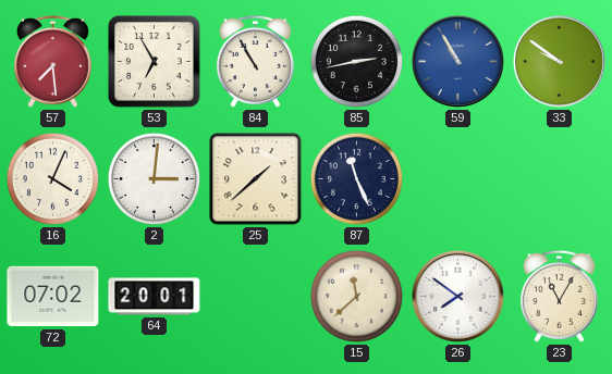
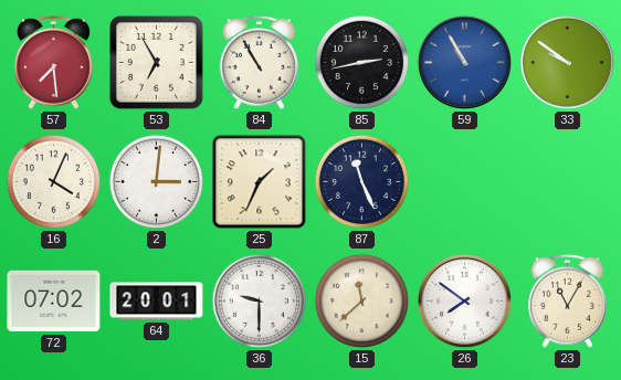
25: 1:38 -> 1:34
36: none -> 9:30
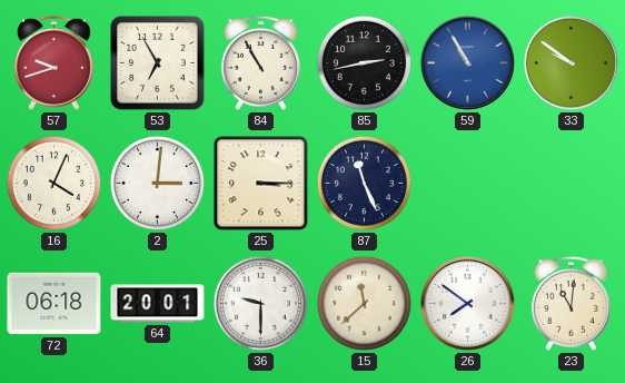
57: 7:29 -> 9:42
25: 1:34 -> 3:15
72: 07:02 -> 06:18
23: 11:05 -> 11:01
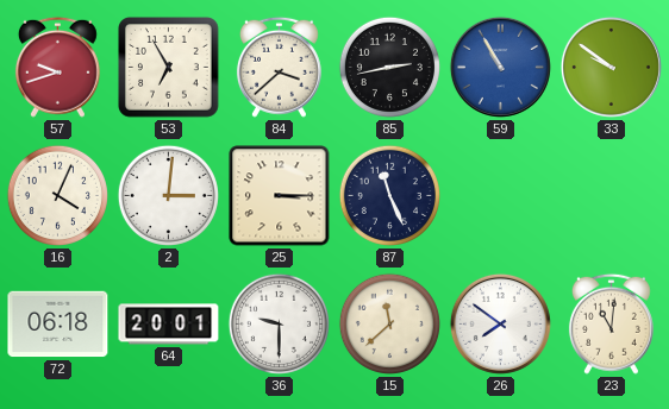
84: 10:55 -> 3:38
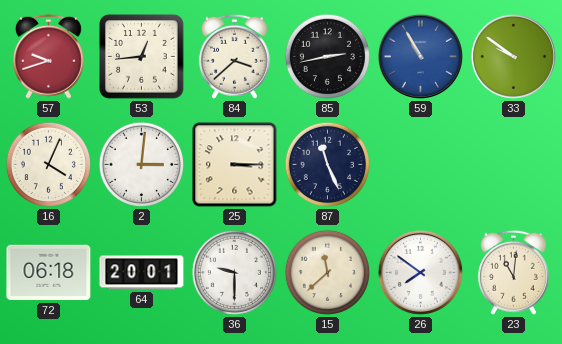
53: 6:55 -> 12:44
